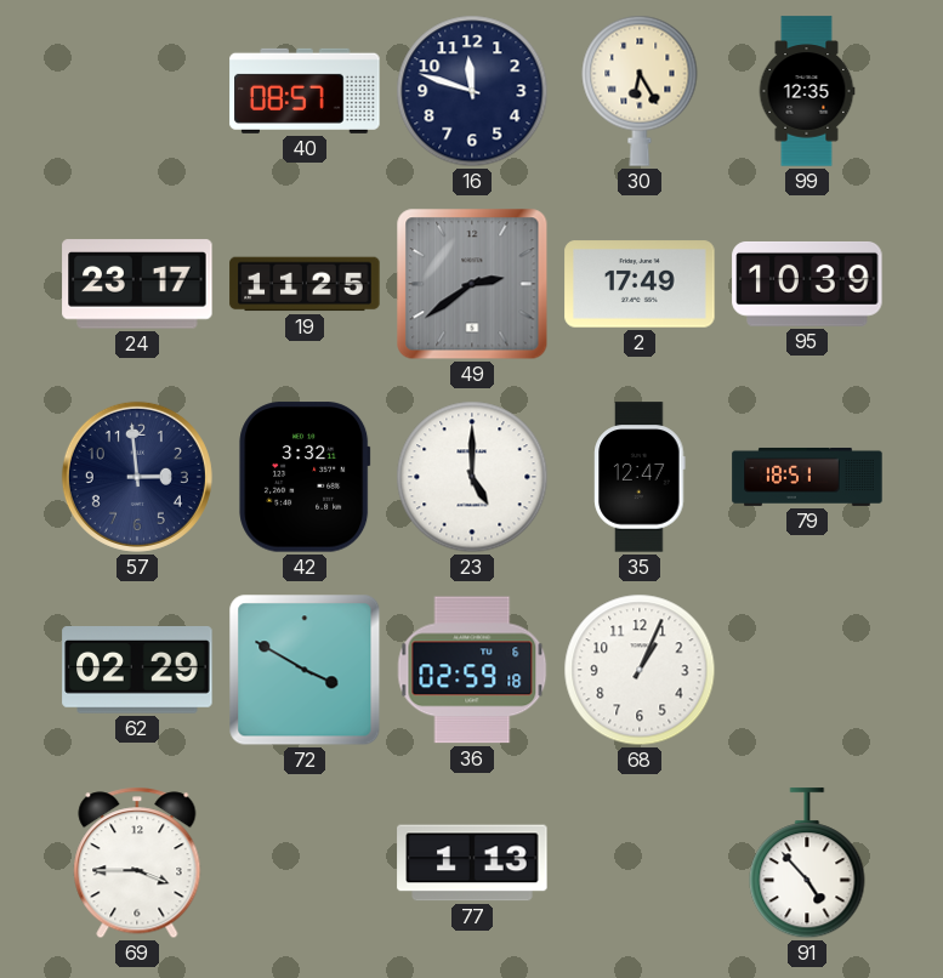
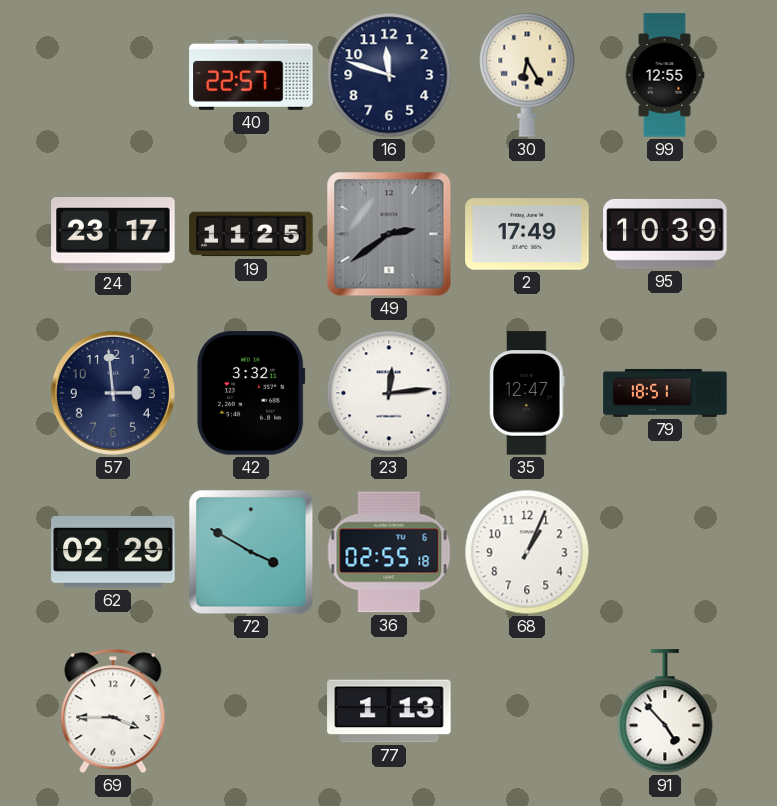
40: 08:57 -> 22:57
99: 12:35 -> 12:55
23: 5:00 -> 12:14
36: 02:59 -> 02:55
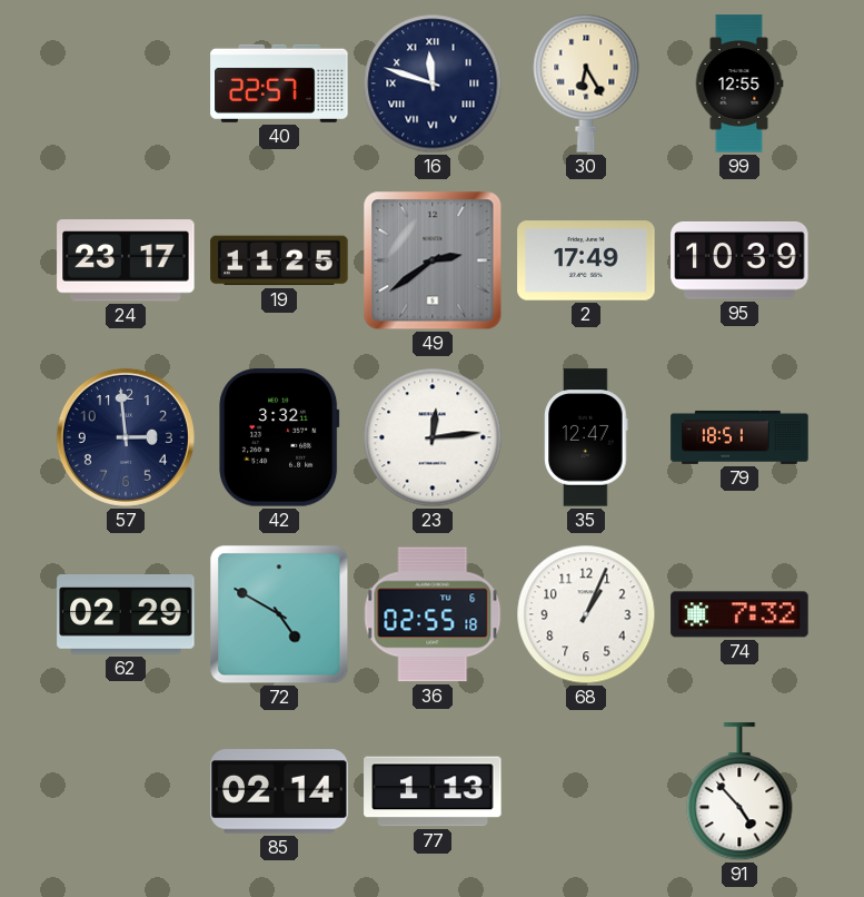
16 numerals: Arabic -> Roman
72: 3:50 -> 4:50
74: none -> 7:32
69: 3:45 -> none
85: none -> 02:14
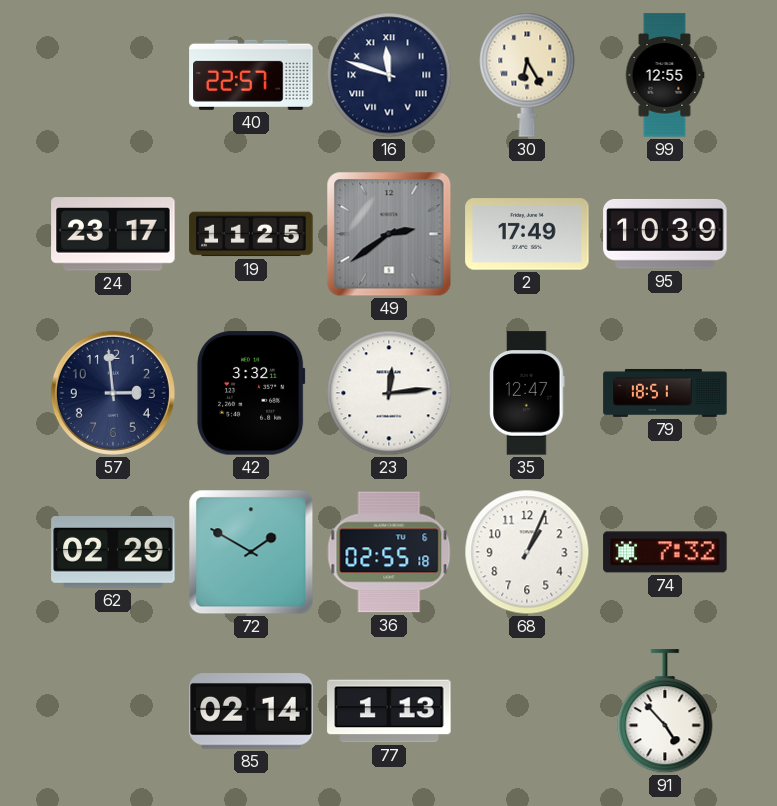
72: 4:50 -> 1:50
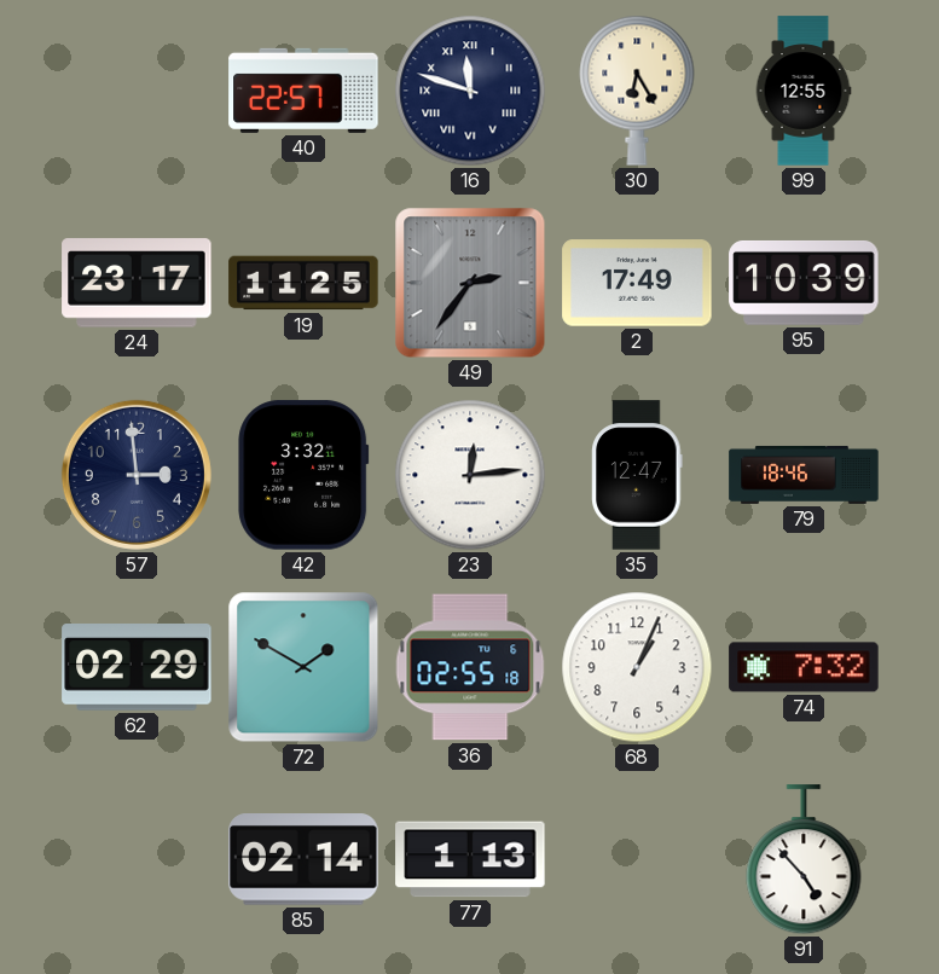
49: 2:39 -> 2:36
79: 18:51 -> 18:46
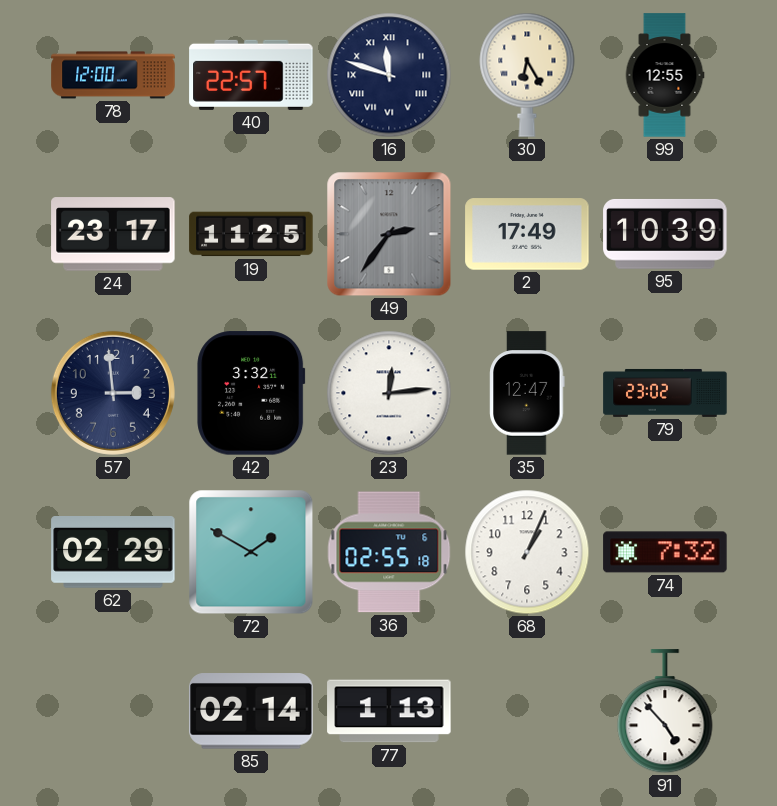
78: none -> 12:00
79: 18:46 -> 23:02
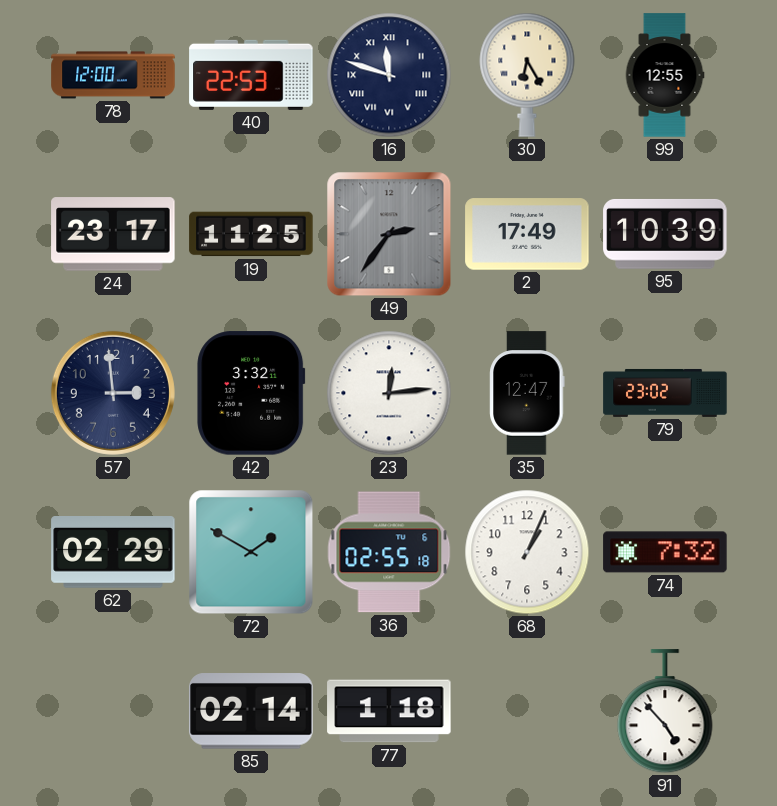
40: 22:57 -> 22:53
77: 1:13 -> 1:18
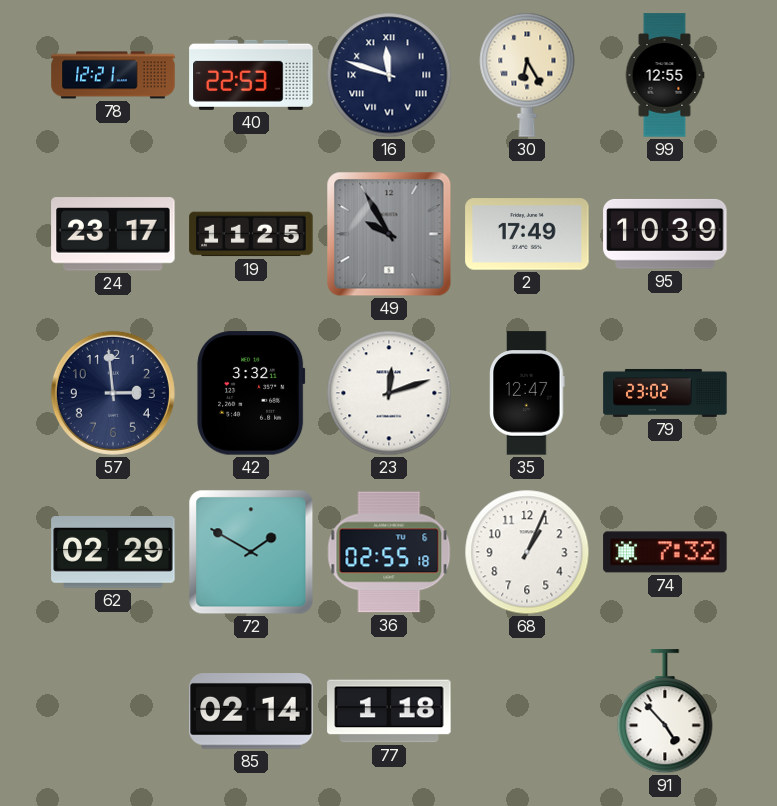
78: 12:00 -> 12:21
49: 2:36 -> 9:55
23: 12:14 -> 12:12
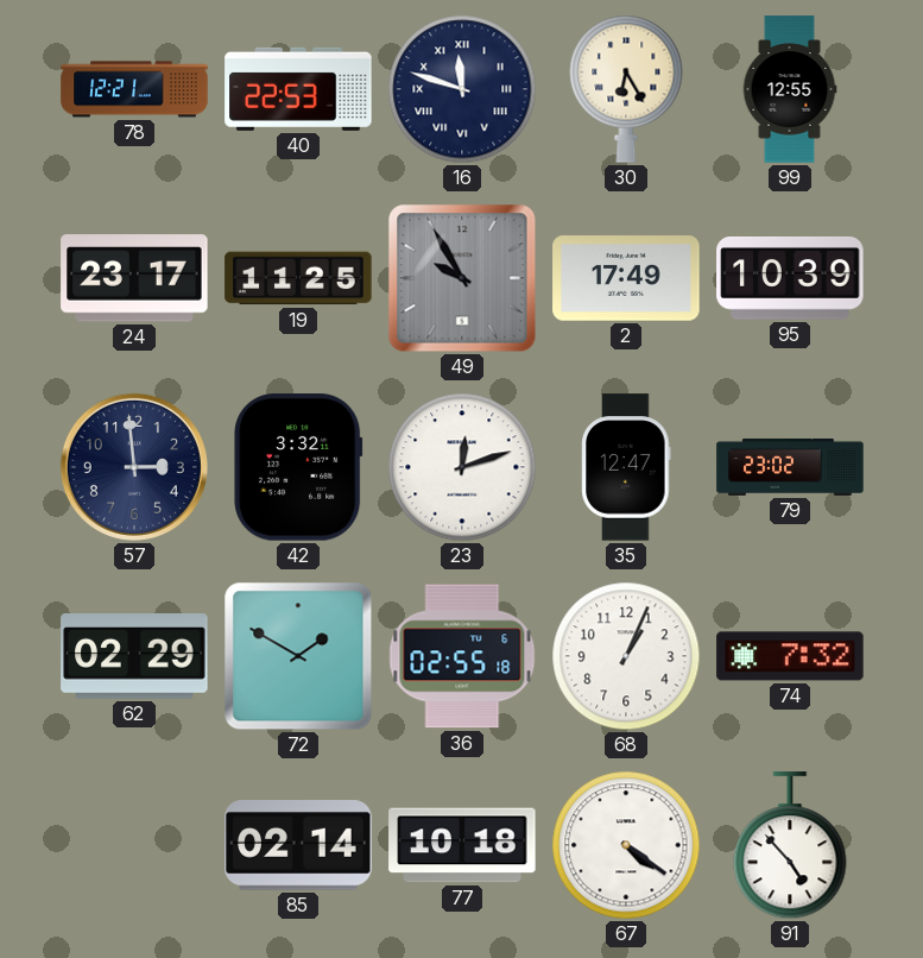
77: 1:18 -> 10:18
67: none -> 4:21
